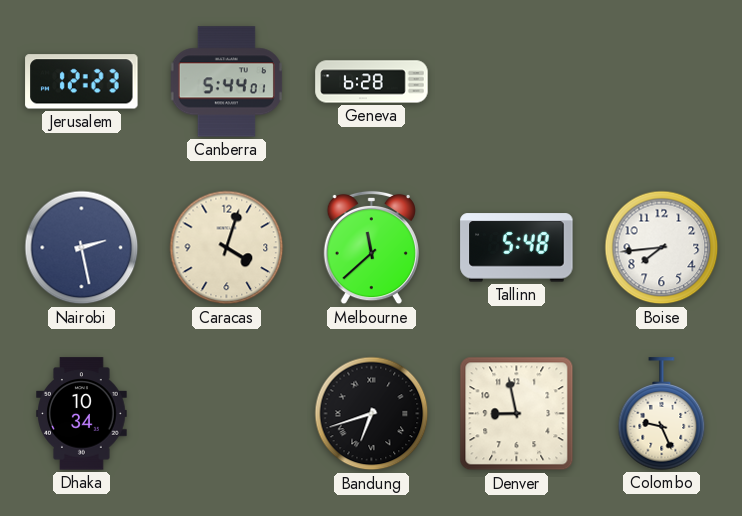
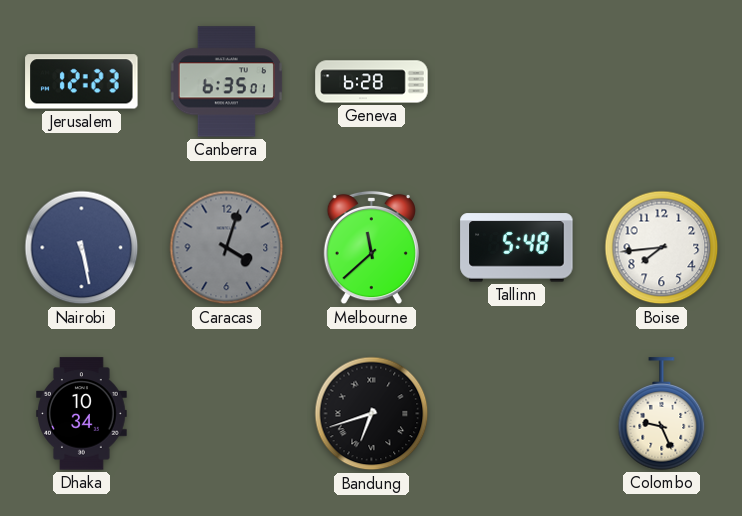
Canberra: 5:44 -> 6:35
Nairobi: 2:28 -> 5:28
Caracas dial: cream -> grey
Denver: 8:58 -> none
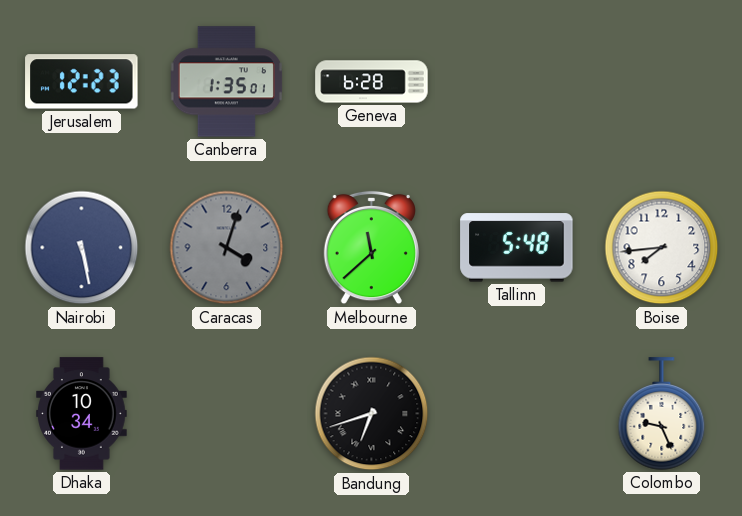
Canberra: 6:35 -> 1:35
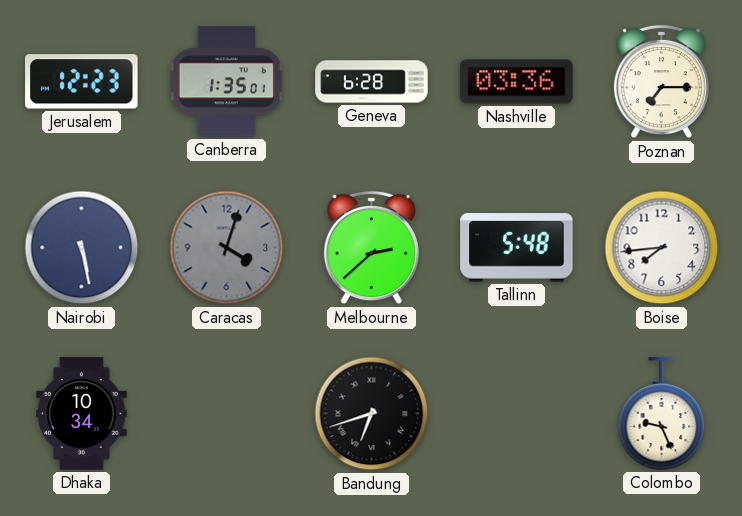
Nashville: none -> 03:36
Poznan: none -> 7:15
Melbourne: 11:38 -> 2:38
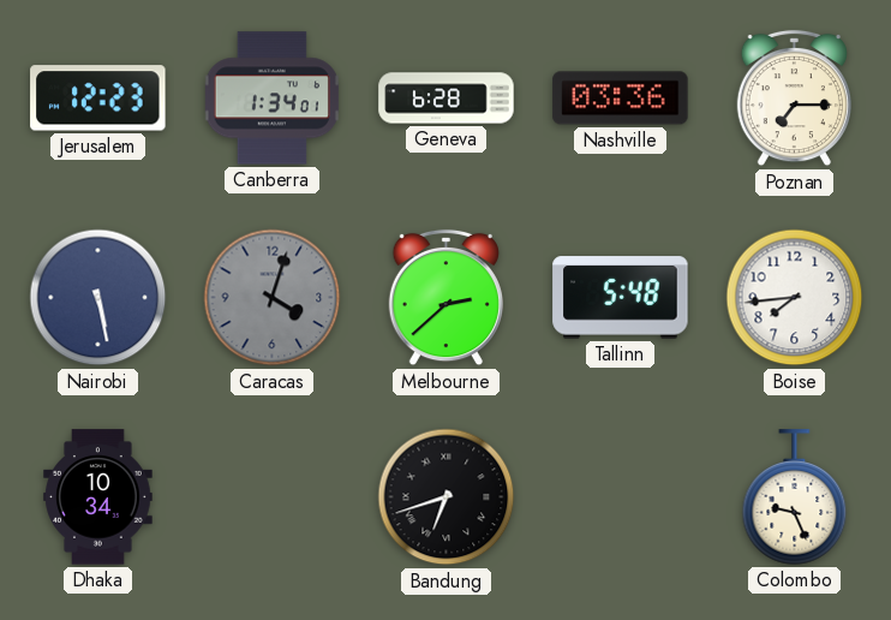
Canberra: 1:35 -> 1:34
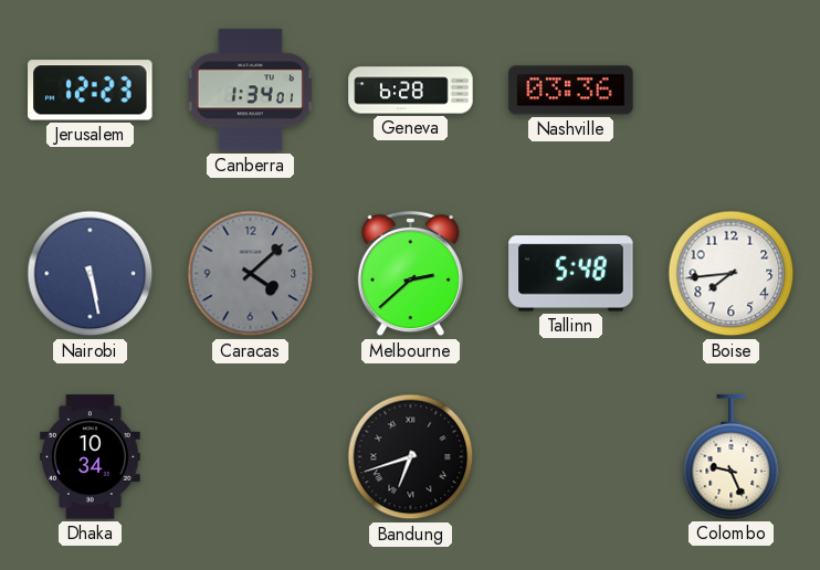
Poznan: 7:15 -> none
Caracas: 4:03 -> 4:08
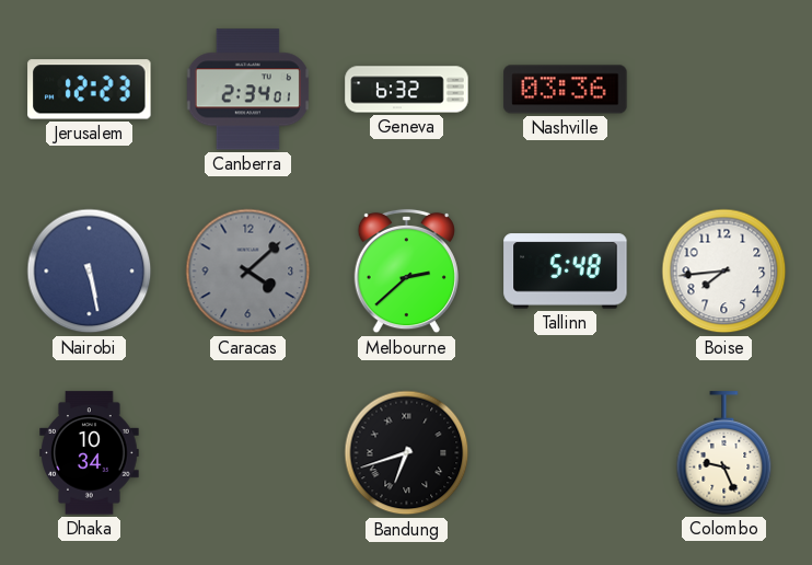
Canberra: 1:34 -> 2:34
Geneva: 6:28 -> 6:32
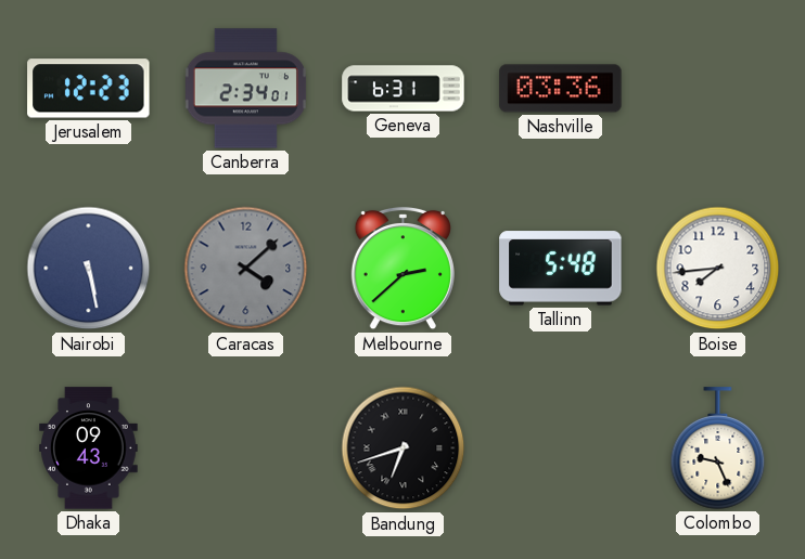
Geneva: 6:32 -> 6:31
Dhaka: 10:34 -> 09:43
